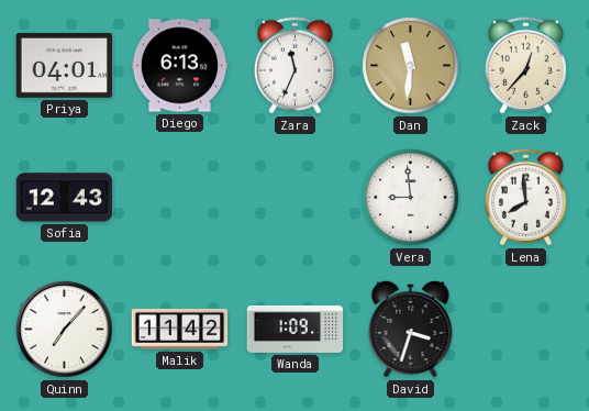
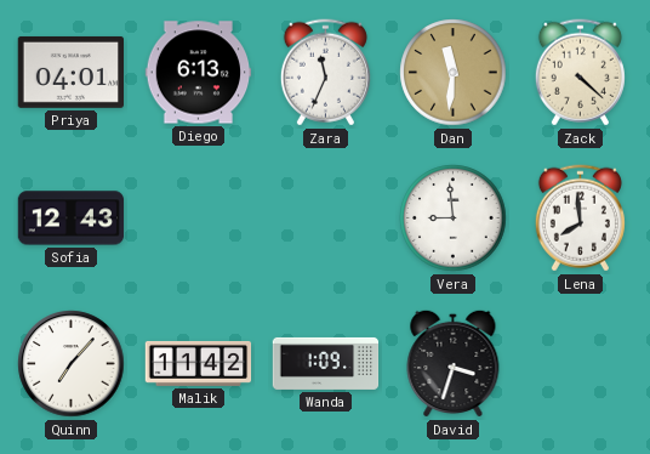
Zack: 12:37 -> 4:22
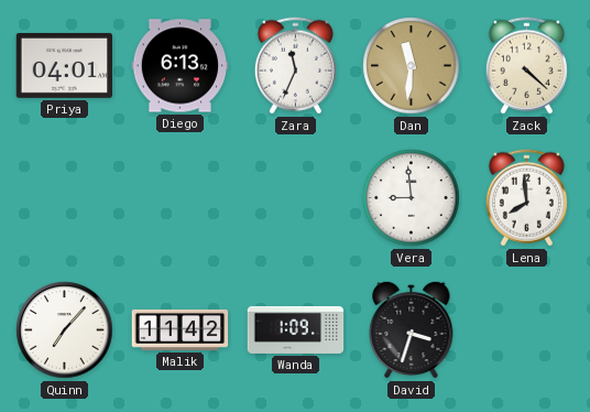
Sofia: 12:43 -> none
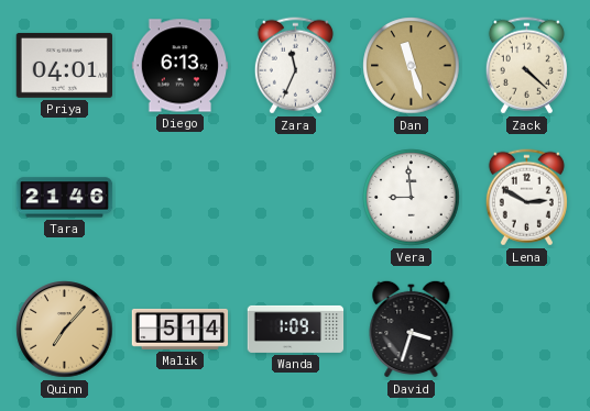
Dan: 11:31 -> 11:27
Tara: none -> 21:46
Lena: 7:59 -> 2:50
Quinn dial: white -> champagne
Malik: 11:42 -> 5:14
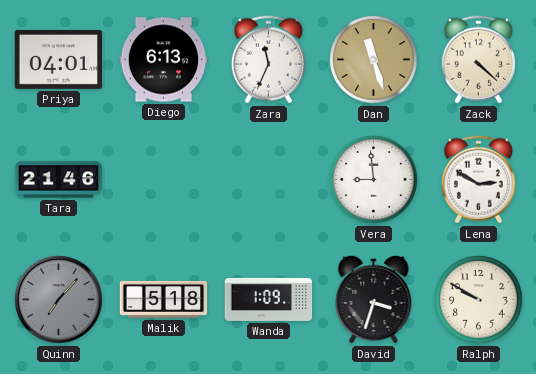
Quinn dial: champagne -> grey
Malik: 5:14 -> 5:18
Ralph: none -> 9:50
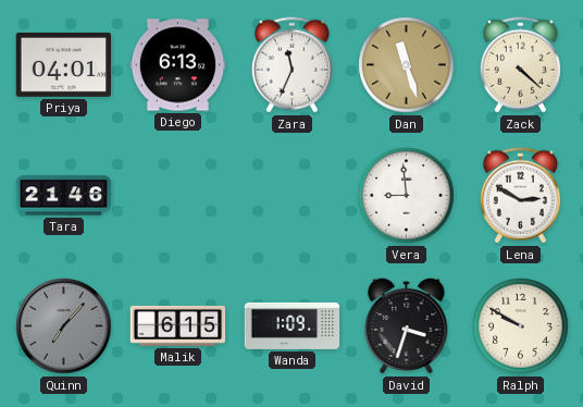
Malik: 5:18 -> 6:15
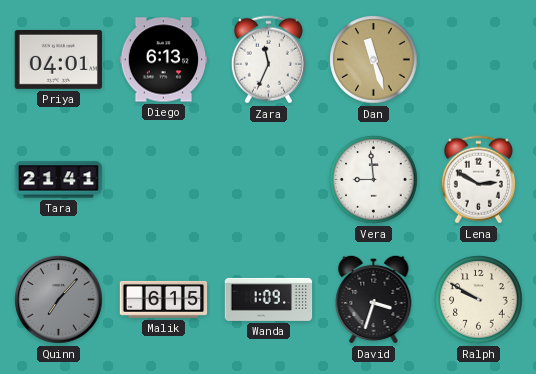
Zack: 4:22 -> none
Tara: 21:46 -> 21:41
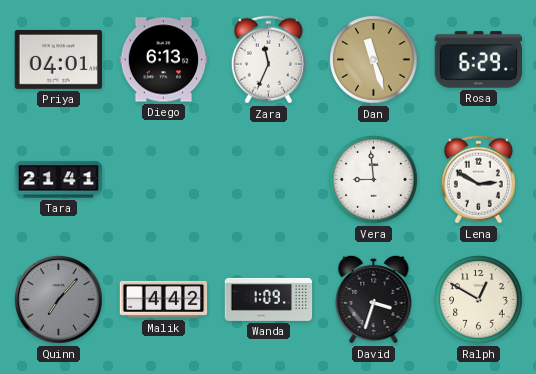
Rosa: none -> 6:29
Malik: 6:15 -> 4:42
Ralph: 9:50 -> 12:50
